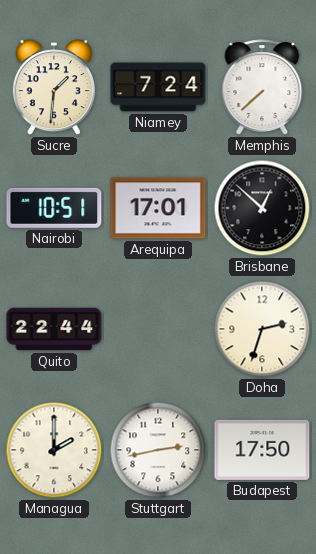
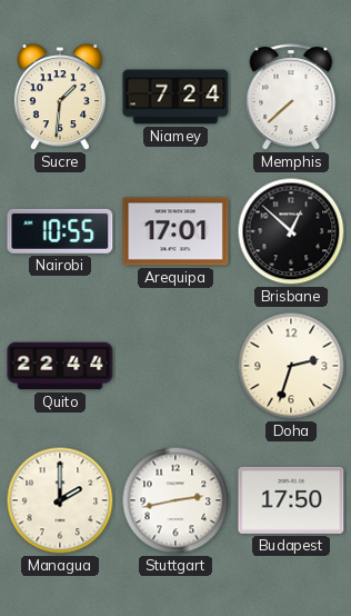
Nairobi: 10:51 -> 10:55
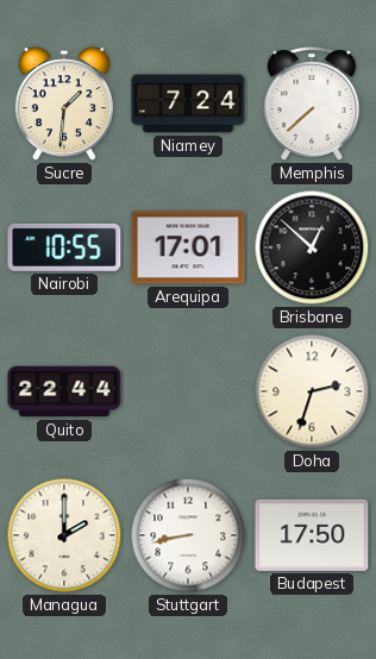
Stuttgart: 2:43 -> 8:43
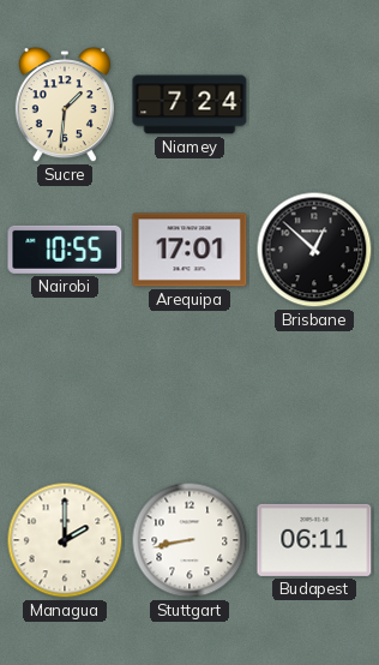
Memphis: 7:38 -> none
Quito: 22:44 -> none
Doha: 2:33 -> none
Budapest: 17:50 -> 06:11
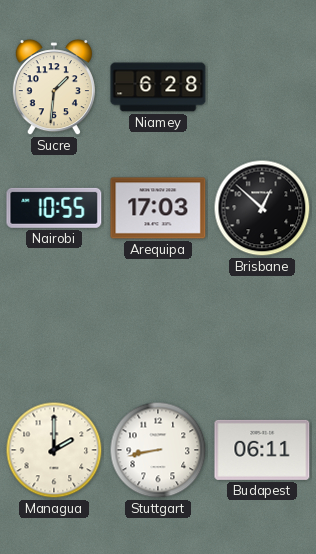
Niamey: 7:24 -> 6:28
Arequipa: 17:01 -> 17:03
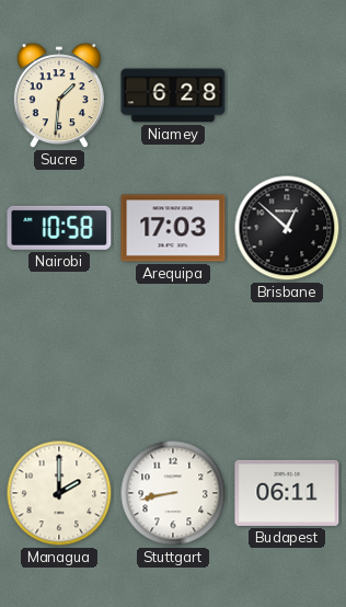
Nairobi: 10:55 -> 10:58
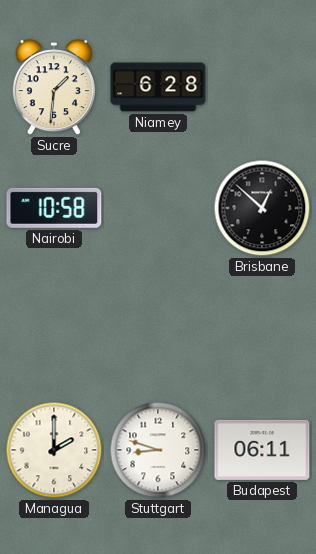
Arequipa: 17:03 -> none
Stuttgart: 8:43 -> 8:48
